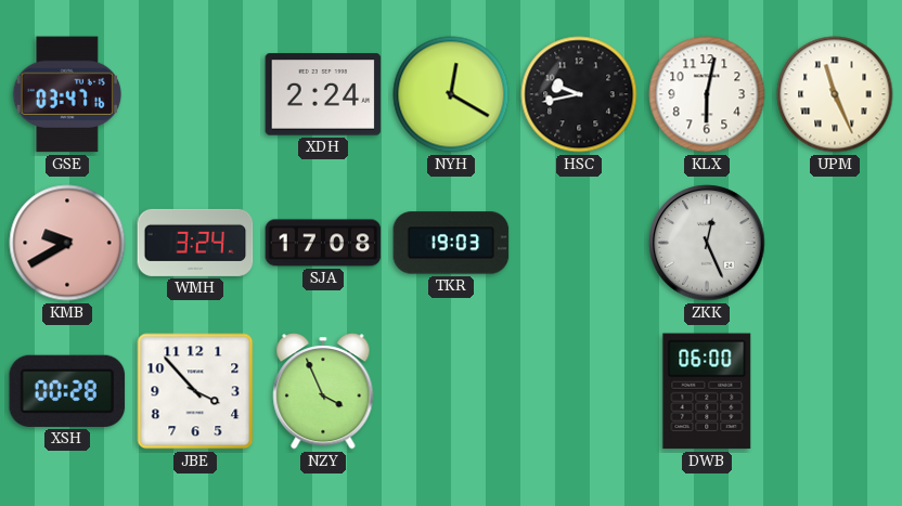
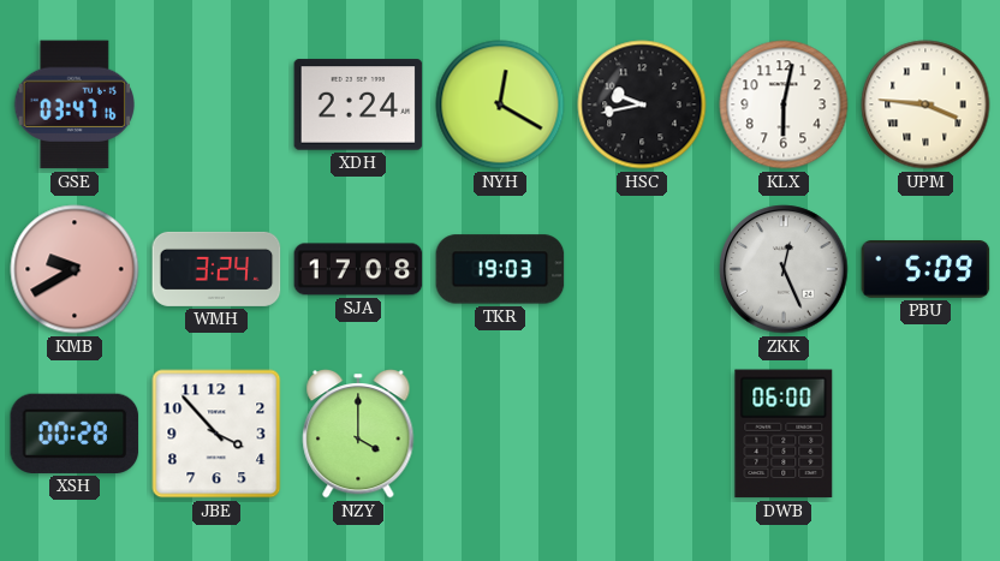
UPM: 11:26 -> 3:46
PBU: none -> 5:09
NZY: 3:56 -> 4:00
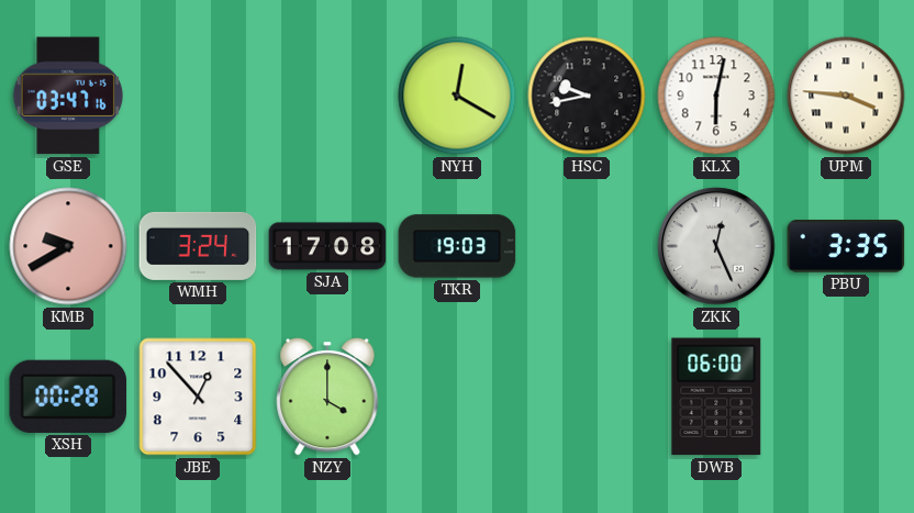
XDH: 2:24 -> none
PBU: 5:09 -> 3:35
JBE: 3:53 -> 12:53
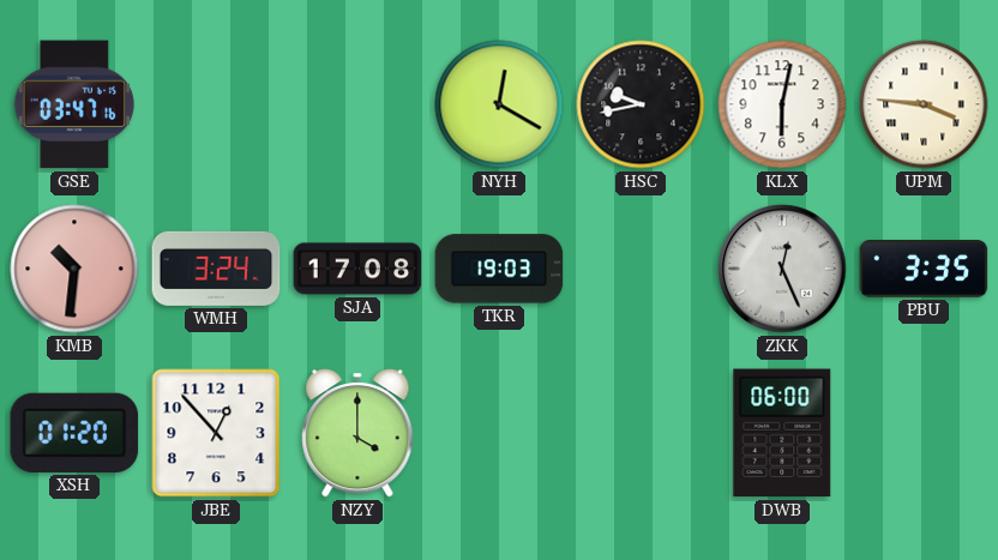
KMB: 9:40 -> 10:31
XSH: 00:28 -> 01:20
